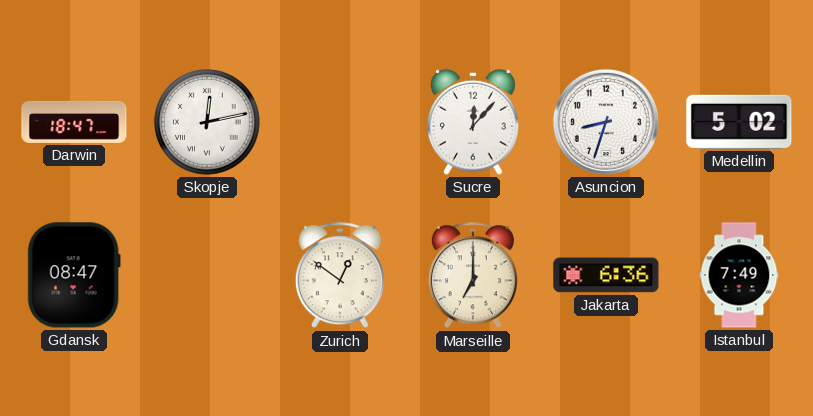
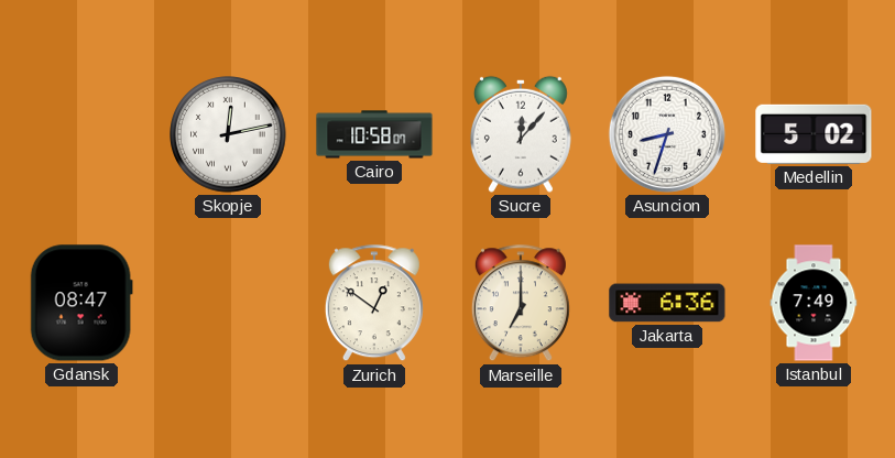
Darwin: 18:47 -> none
Cairo: none -> 10:58
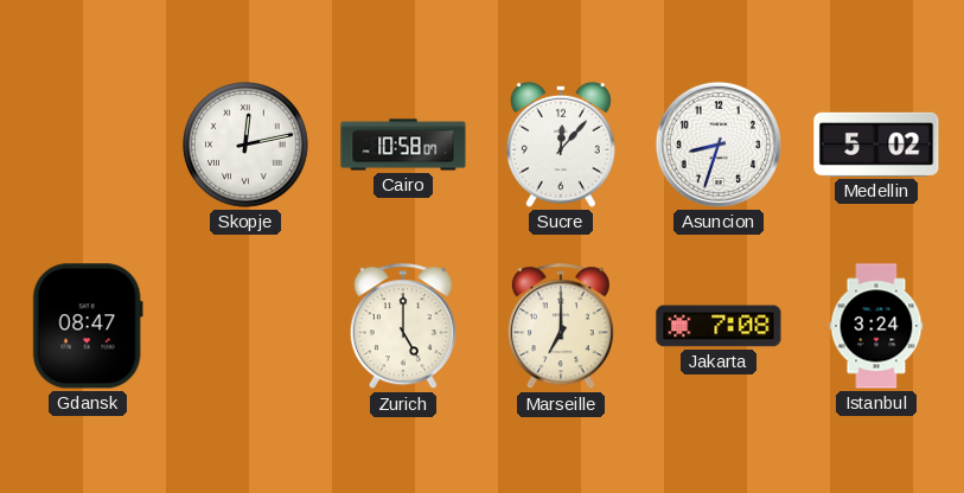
Zurich: 12:51 -> 5:00
Jakarta: 6:36 -> 7:08
Istanbul: 7:49 -> 3:24
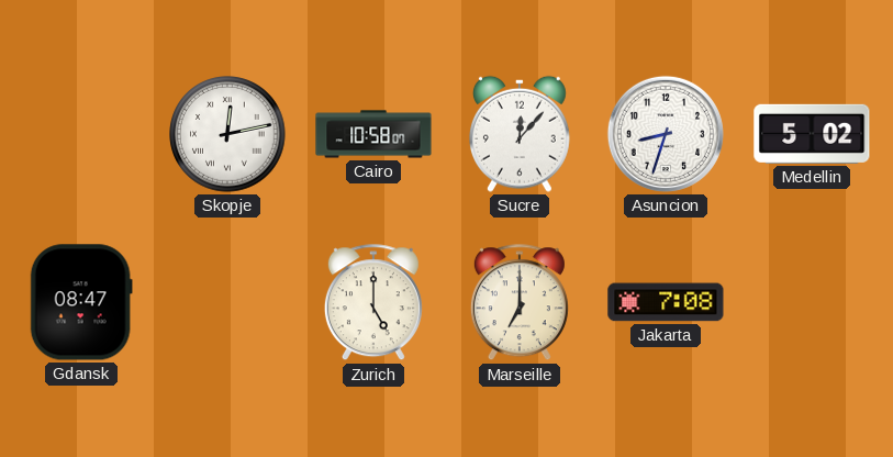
Istanbul: 3:24 -> none
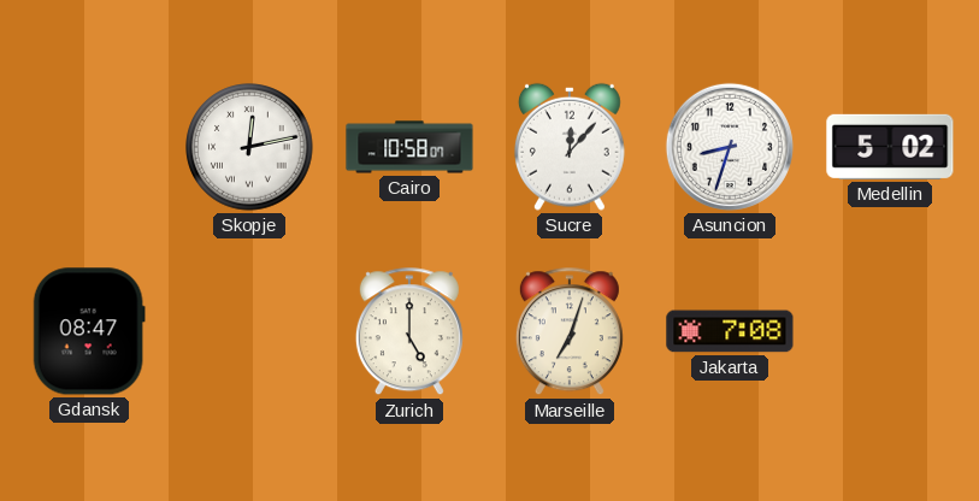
Marseille: 7:00 -> 7:03
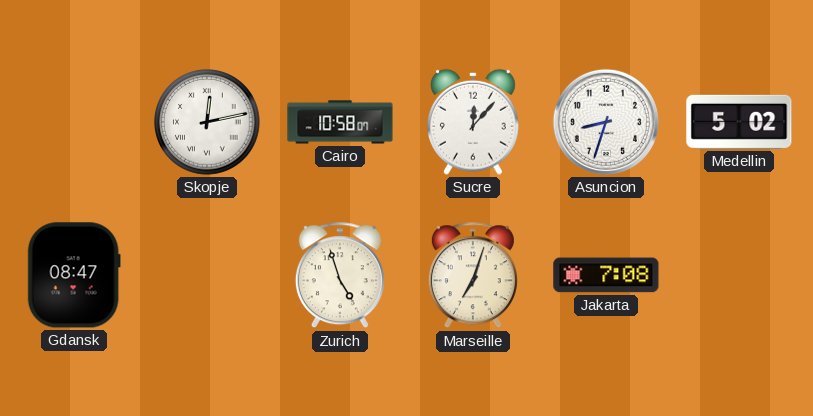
Zurich: 5:00 -> 4:57
